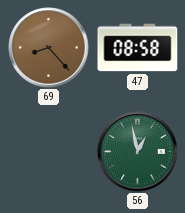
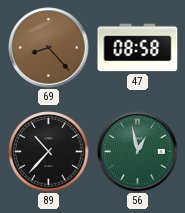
89: none -> 10:37
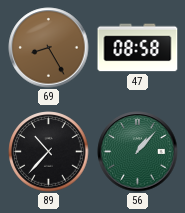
69: 8:23 -> 8:25
56: 12:58 -> 1:07
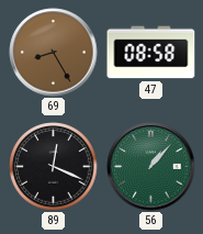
89: 10:37 -> 12:19
